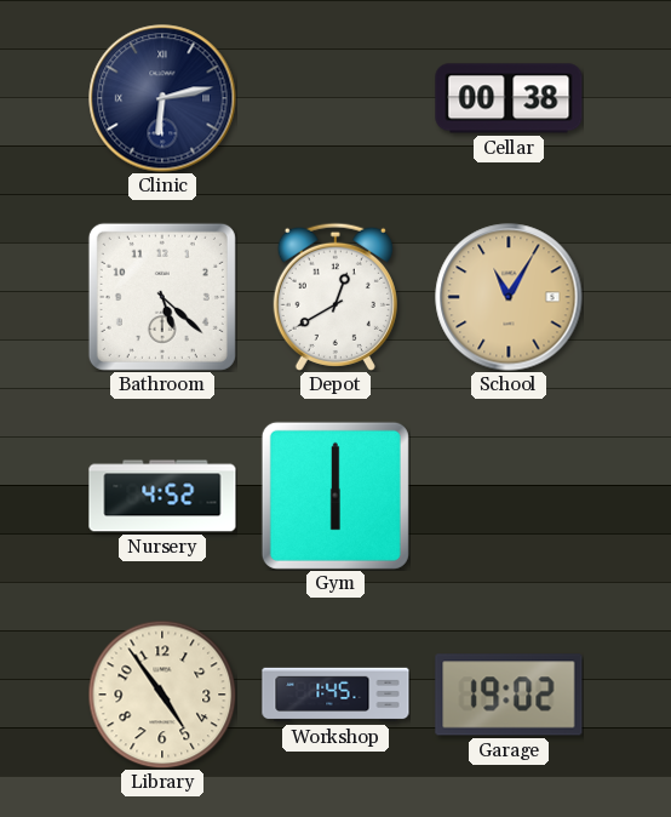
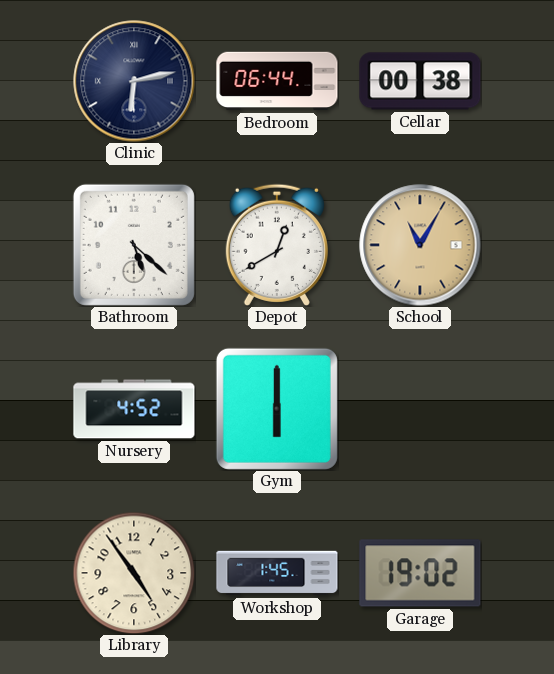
Bedroom: none -> 06:44
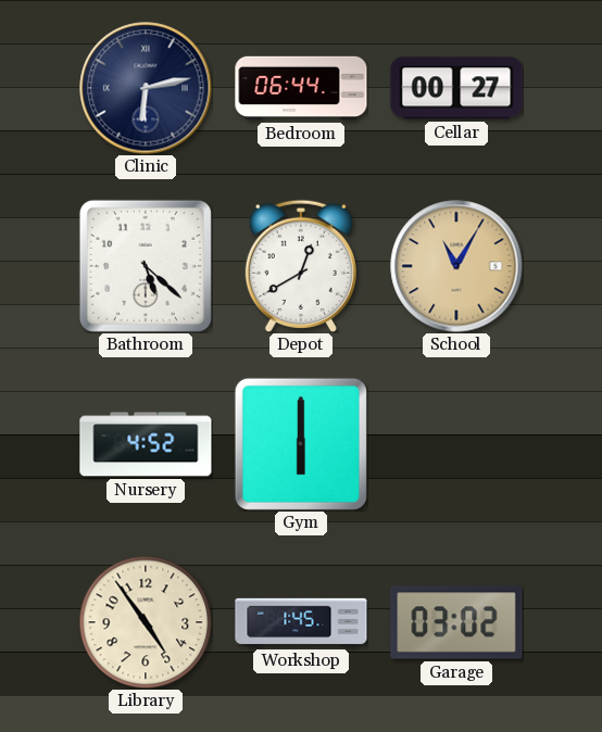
Cellar: 00:38 -> 00:27
Garage: 19:02 -> 03:02
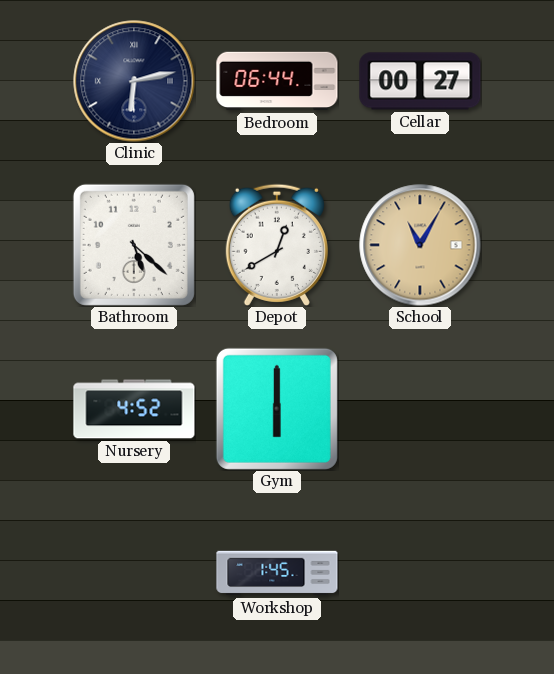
Library: 4:54 -> none
Garage: 03:02 -> none
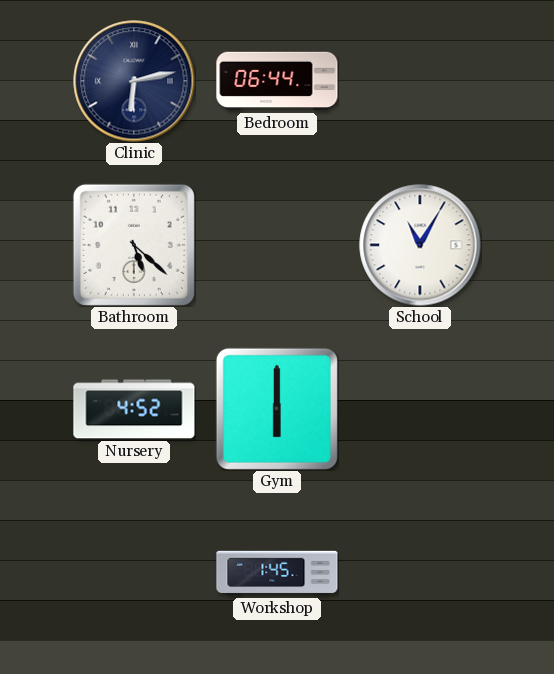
Cellar: 00:27 -> none
Depot: 12:40 -> none
School dial: champagne -> white
